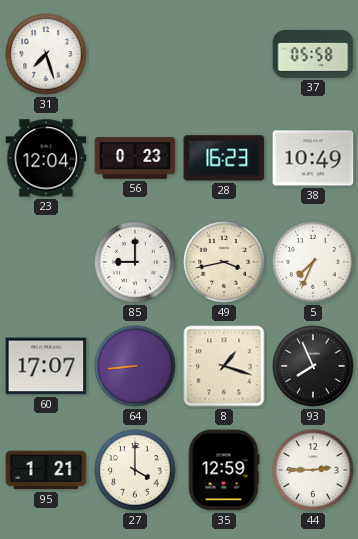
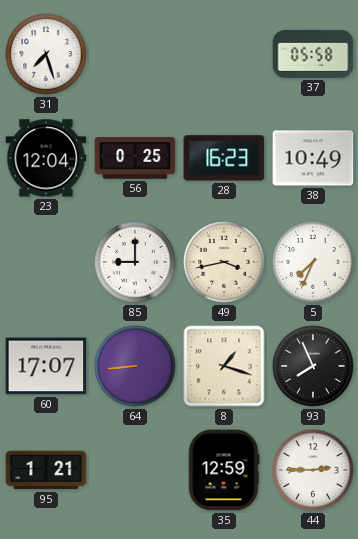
56: 0:23 -> 0:25
27: 4:00 -> none
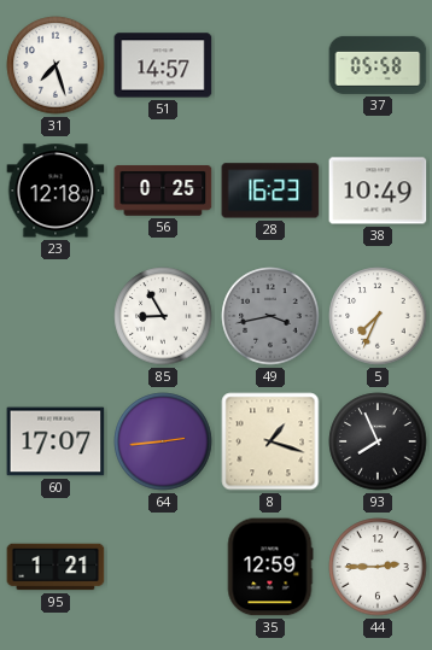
51: none -> 14:57
23: 12:04 -> 12:18
85: 9:00 -> 8:55
49 dial: cream -> grey
64: 8:44 -> 2:44
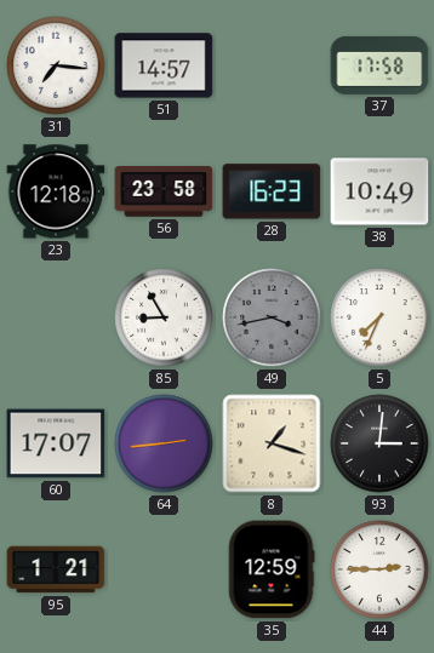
31: 7:27 -> 7:16
37: 05:58 -> 17:58
56: 0:25 -> 23:58
93: 7:56 -> 3:01
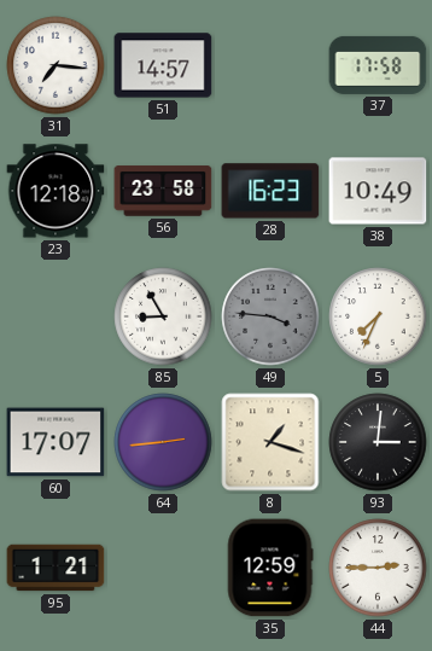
49: 3:43 -> 3:46
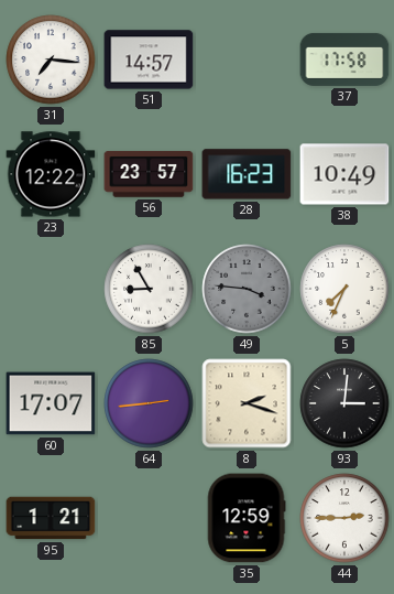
23: 12:18 -> 12:22
56: 23:58 -> 23:57
8: 1:18 -> 2:18
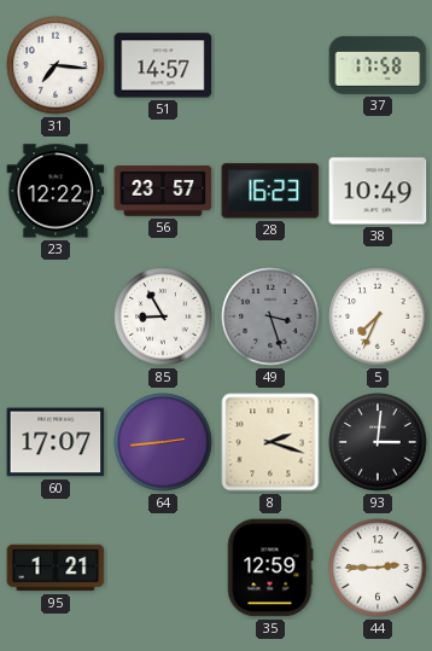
49: 3:46 -> 3:27
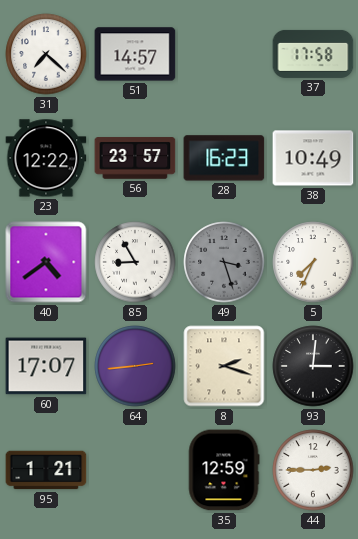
31: 7:16 -> 7:22
40: none -> 4:39
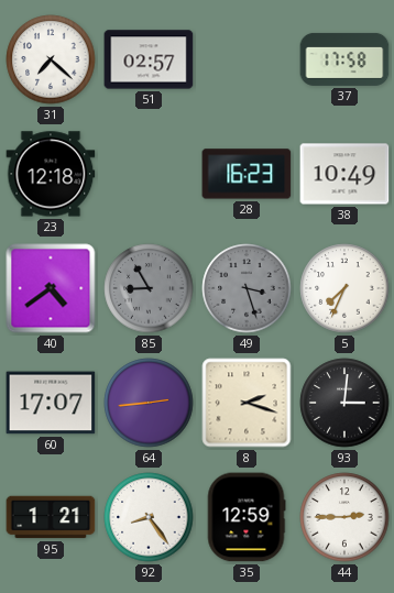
51: 14:57 -> 02:57
23: 12:22 -> 12:18
56: 23:57 -> none
85 dial: white -> grey
92: none -> 8:24
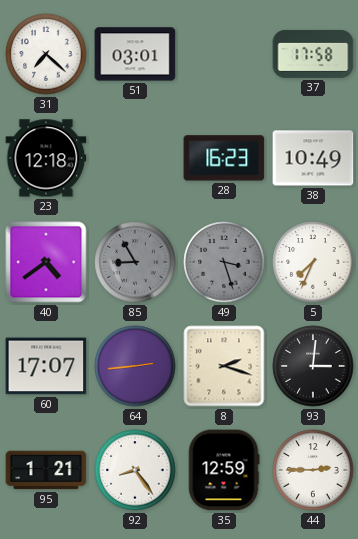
51: 02:57 -> 03:01
